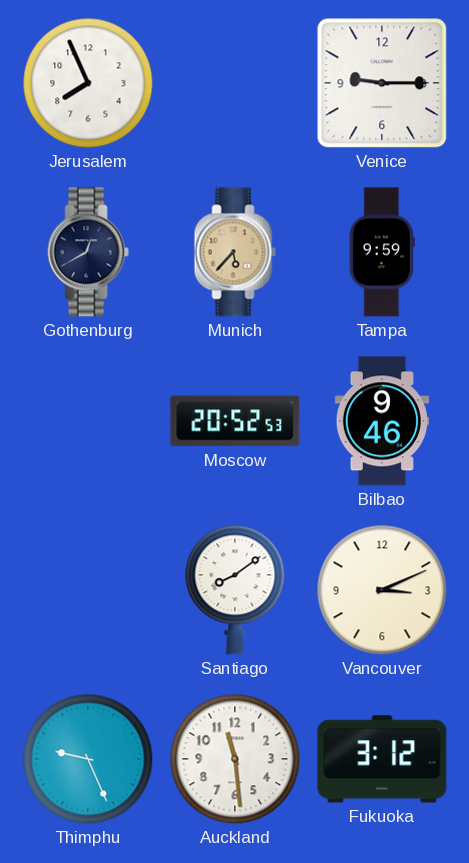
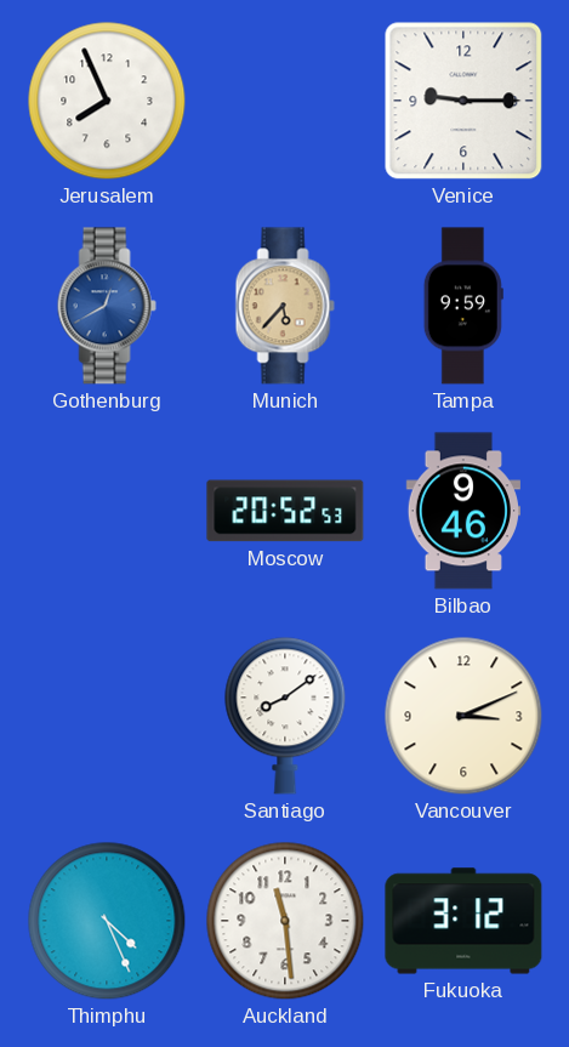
Gothenburg dial: navy -> blue
Thimphu: 9:26 -> 4:26
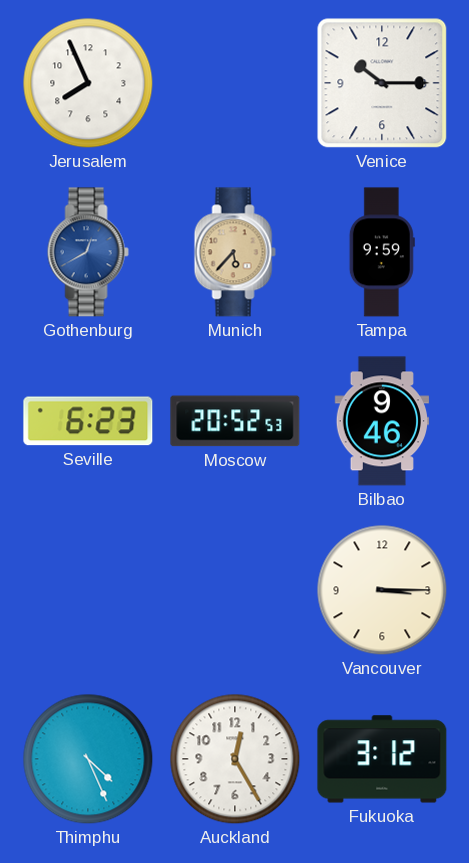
Venice: 9:15 -> 10:15
Seville: none -> 6:23
Santiago: 8:09 -> none
Vancouver: 3:11 -> 3:15
Auckland: 11:29 -> 12:25
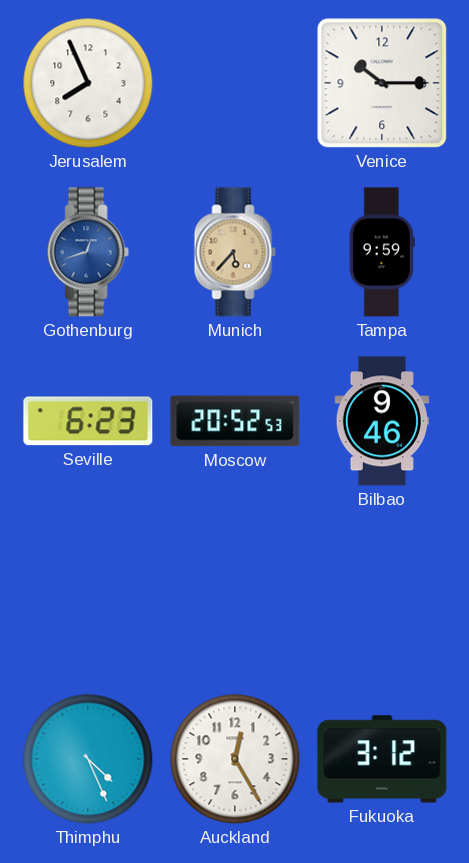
Gothenburg: 12:40 -> 12:42
Vancouver: 3:15 -> none
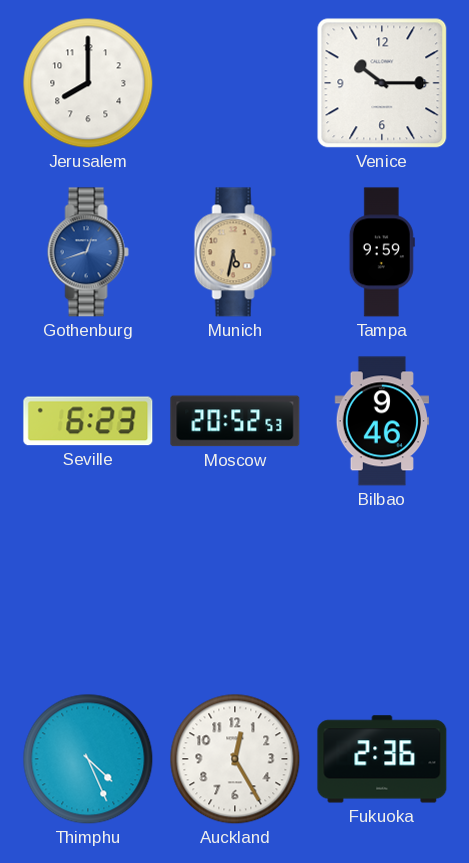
Jerusalem: 7:56 -> 8:00
Munich: 5:37 -> 5:32
Fukuoka: 3:12 -> 2:36
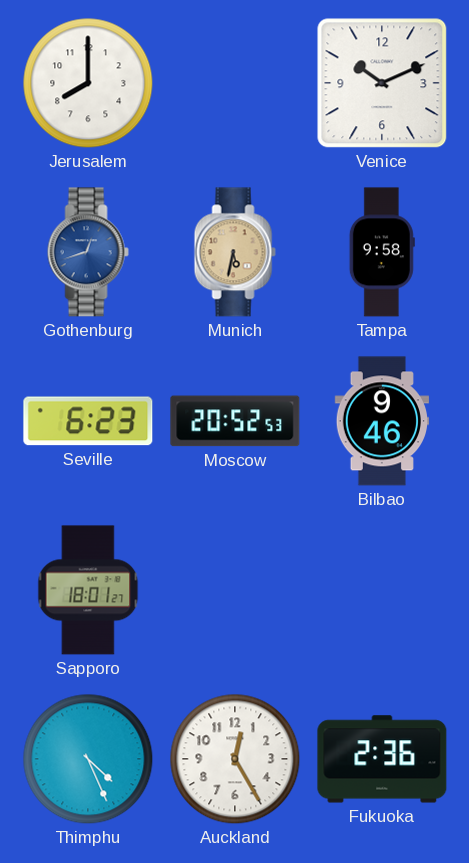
Venice: 10:15 -> 10:11
Tampa: 9:59 -> 9:58
Sapporo: none -> 18:01
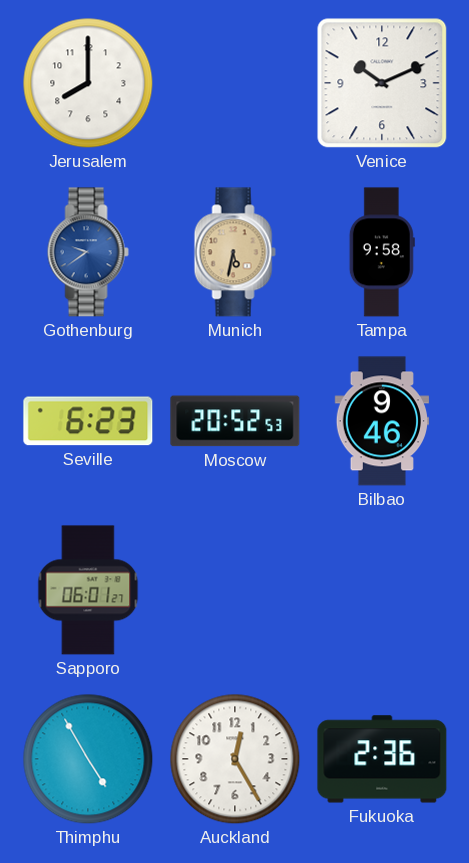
Gothenburg: 12:42 -> 9:39
Sapporo: 18:01 -> 06:01
Thimphu: 4:26 -> 4:55
